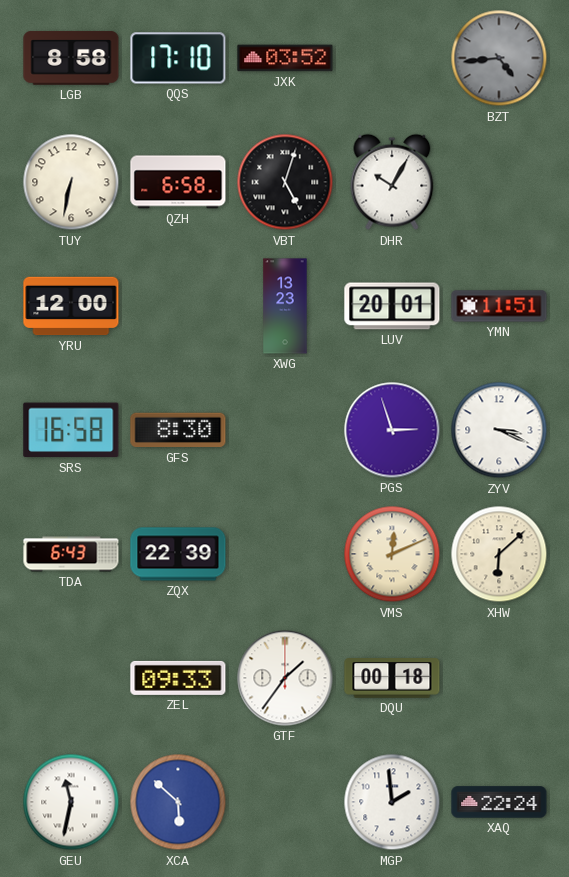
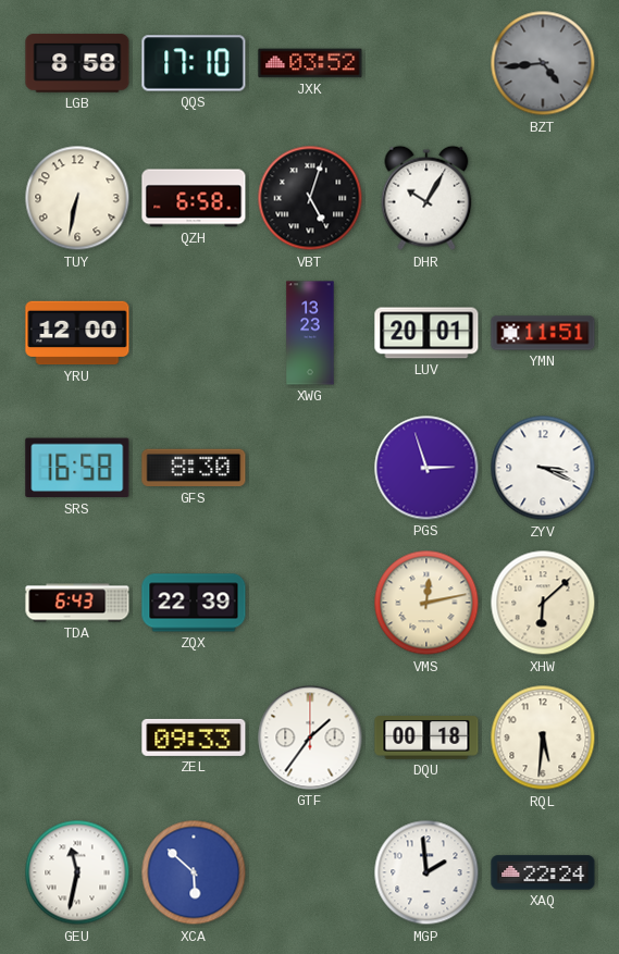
VMS: 12:11 -> 12:13
RQL: none -> 5:31
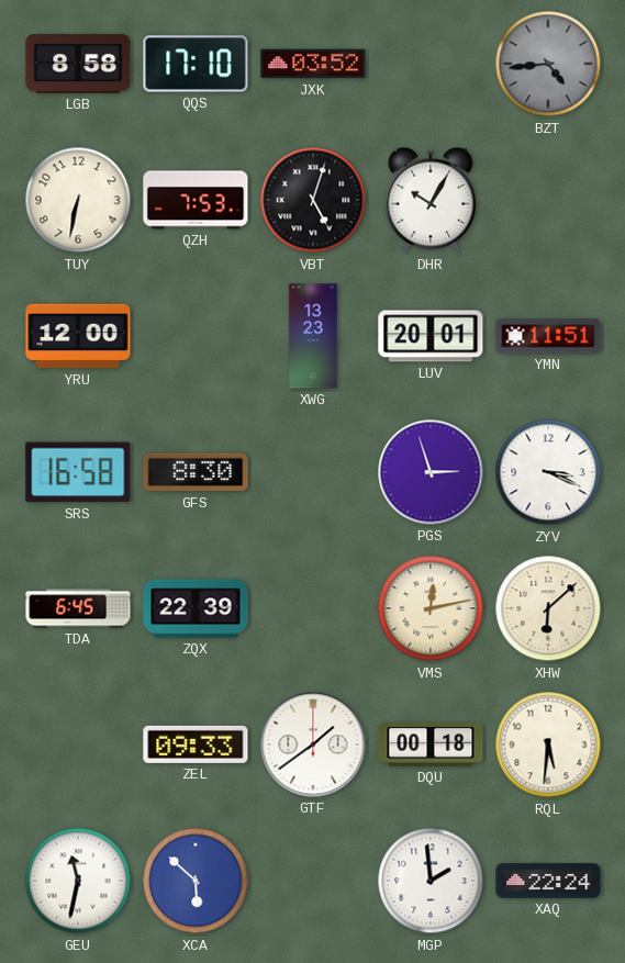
QZH: 6:58 -> 7:53
TDA: 6:43 -> 6:45
GTF: 1:36 -> 1:39
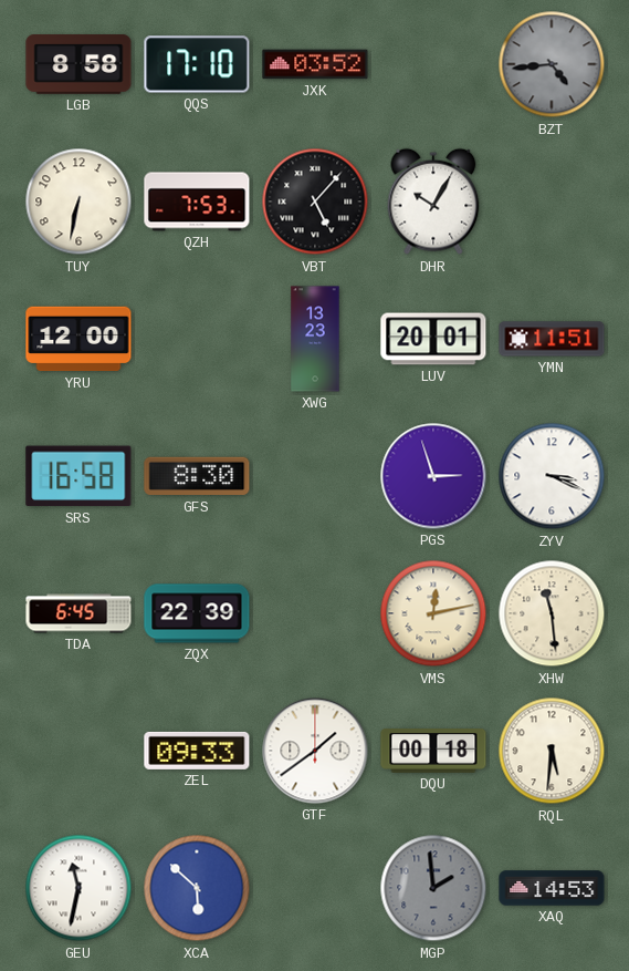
VBT: 5:03 -> 5:07
XHW: 6:08 -> 11:29
MGP dial: white -> grey
XAQ: 22:24 -> 14:53
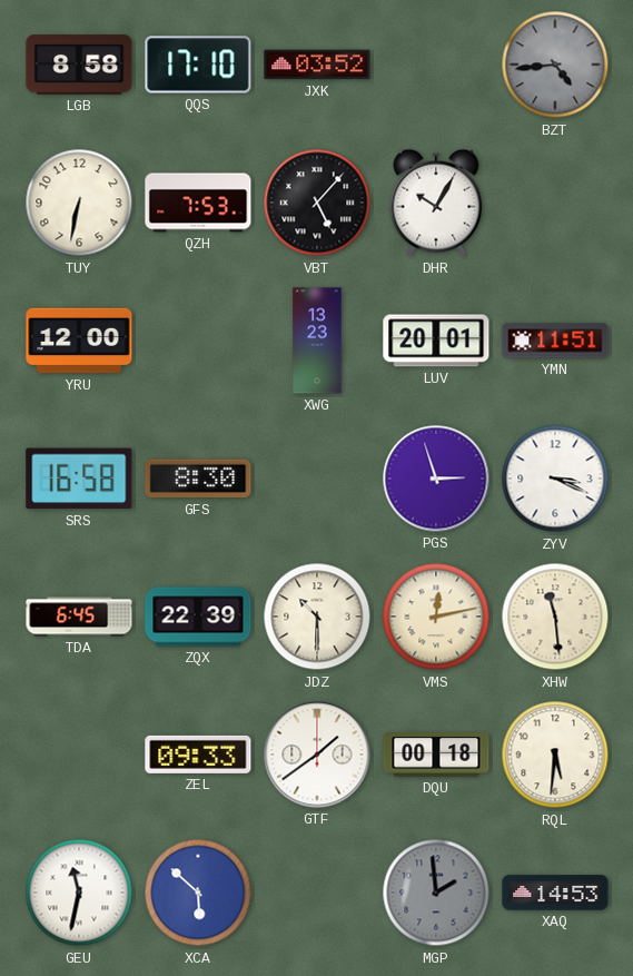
JDZ: none -> 10:30
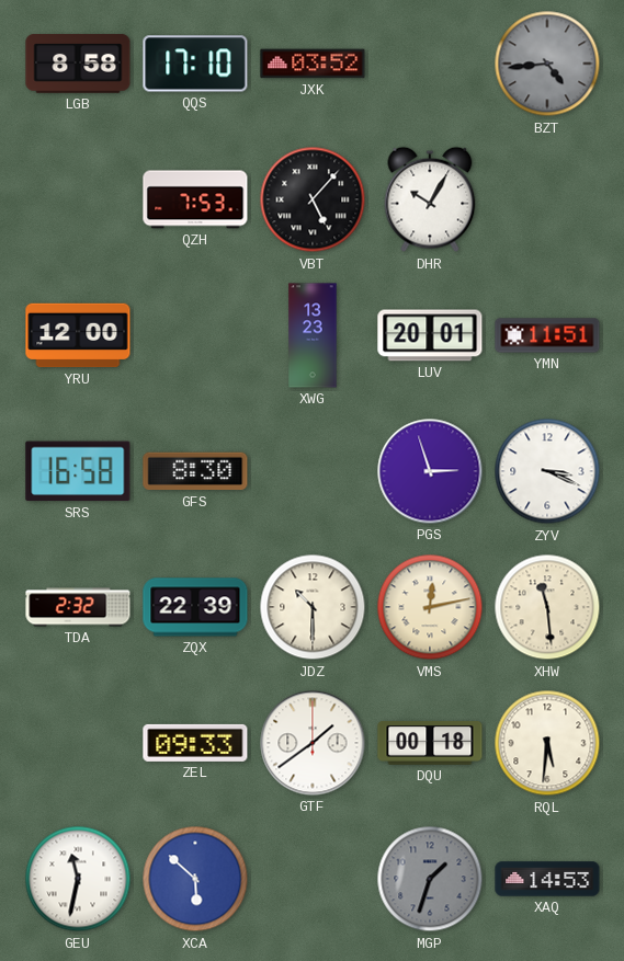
TUY: 6:32 -> none
TDA: 6:45 -> 2:32
MGP: 1:59 -> 1:33
